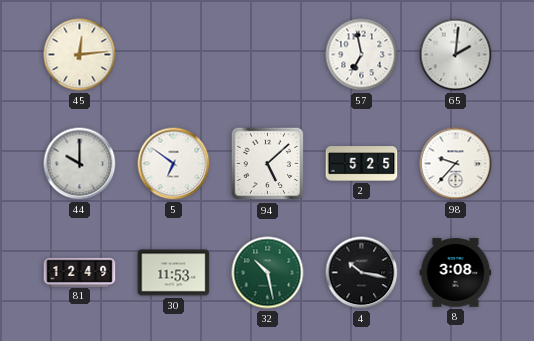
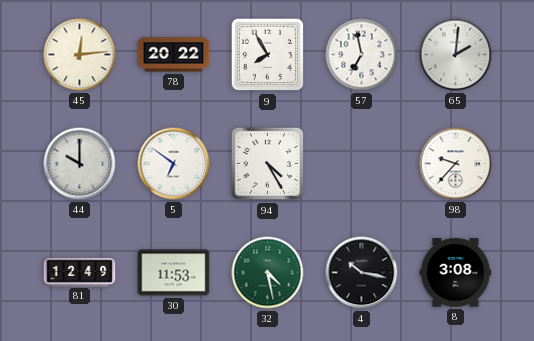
78: none -> 20:22
9: none -> 7:55
94: 5:08 -> 4:25
2: 5:25 -> none
32: 10:28 -> 4:28
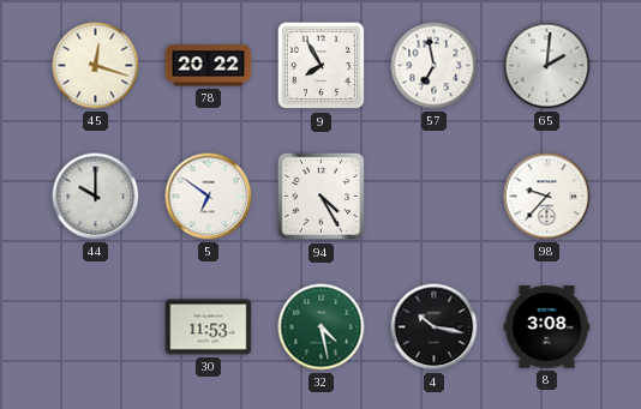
45: 12:14 -> 12:18
81: 12:49 -> none
